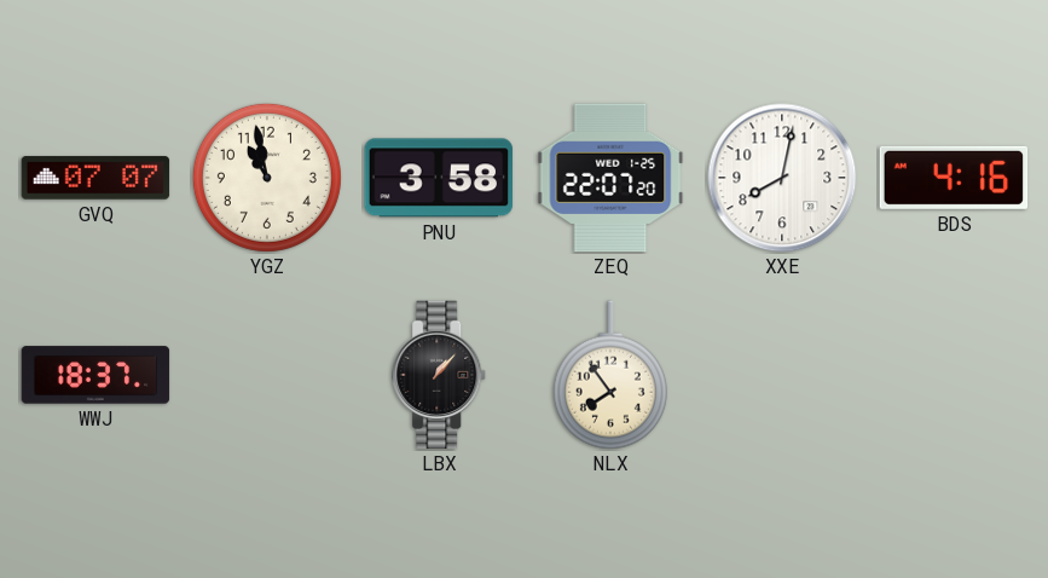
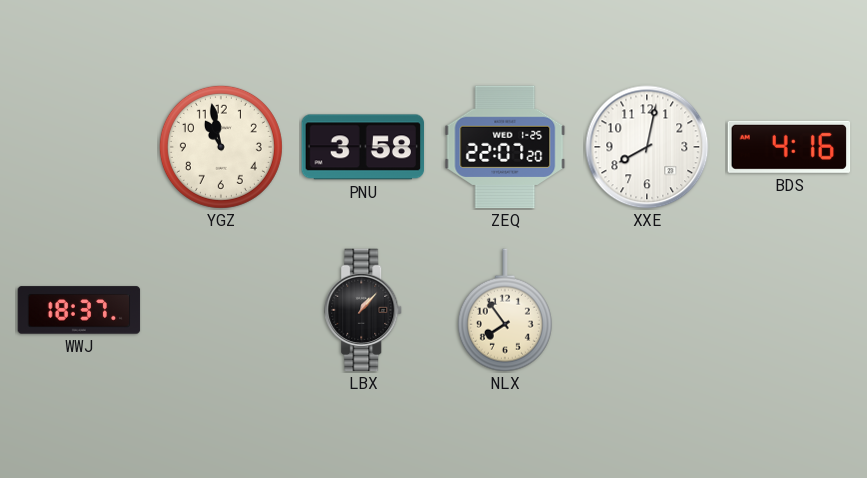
GVQ: 07:07 -> none
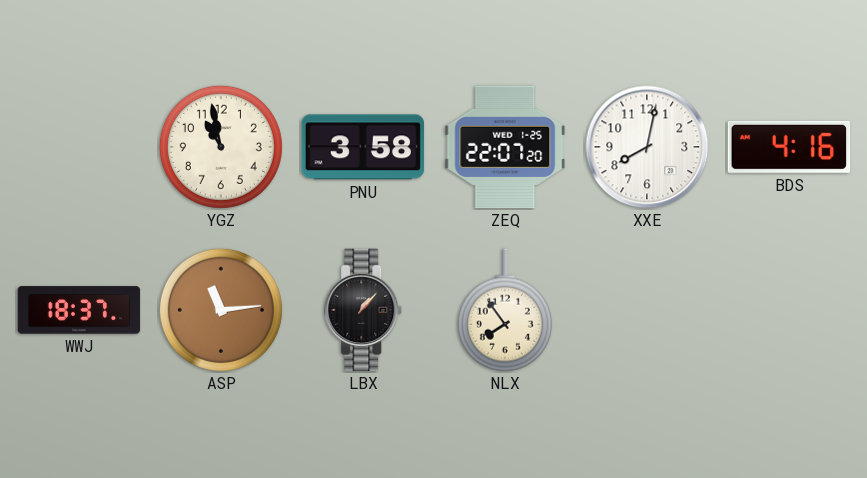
ASP: none -> 11:14
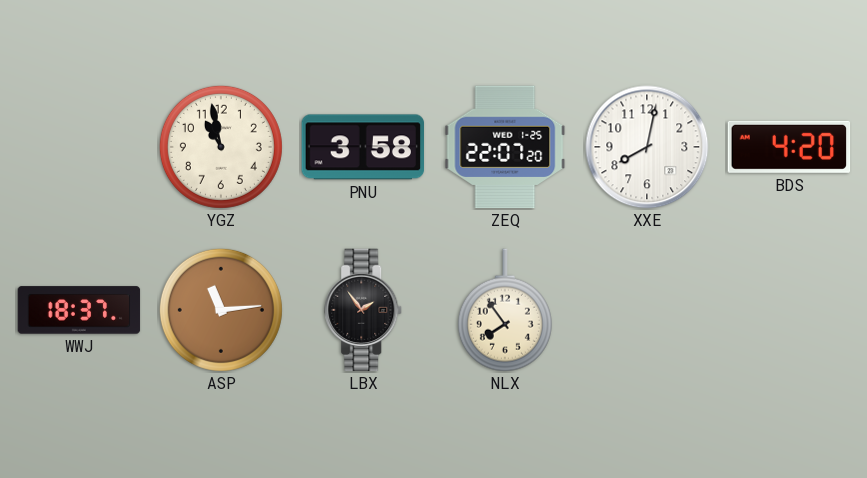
BDS: 4:16 -> 4:20
LBX: 1:07 -> 1:54
